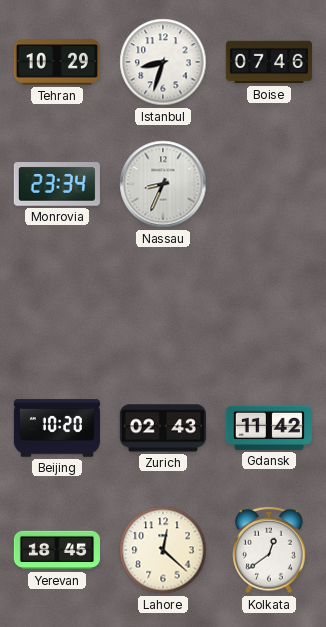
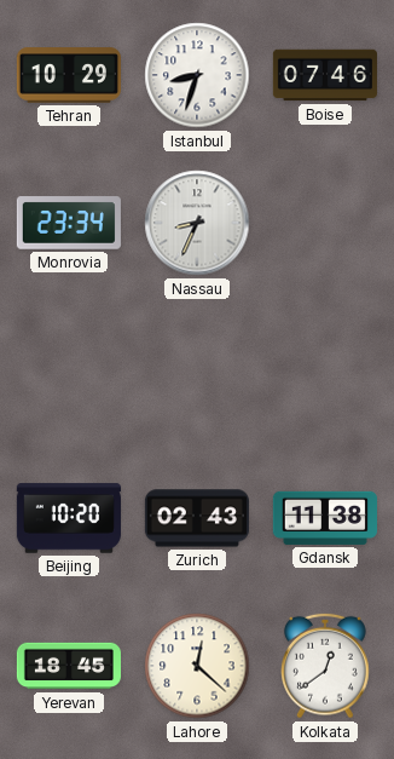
Gdansk: 11:42 -> 11:38
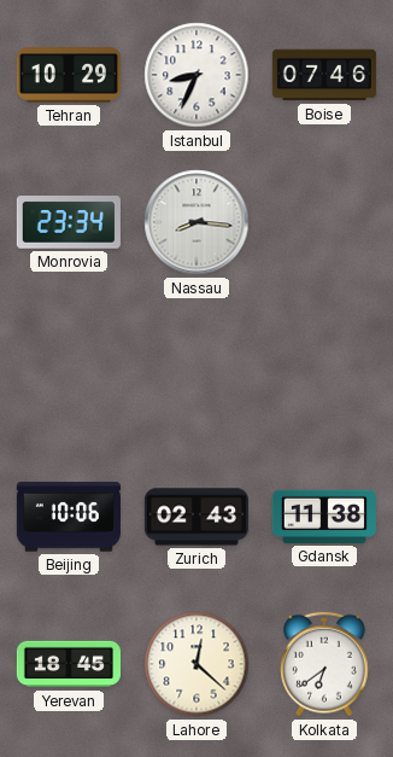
Istanbul: 8:33 -> 8:34
Nassau: 8:34 -> 8:16
Beijing: 10:20 -> 10:06
Kolkata: 12:39 -> 6:39
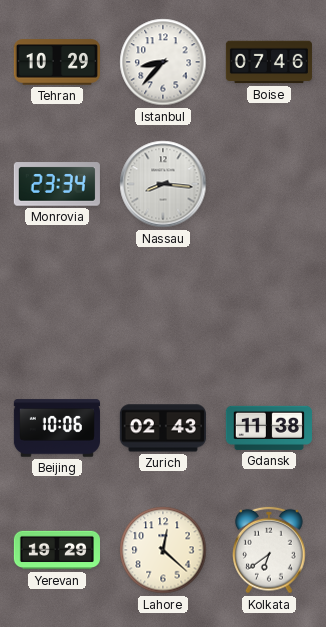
Istanbul: 8:34 -> 8:37
Yerevan: 18:45 -> 19:29
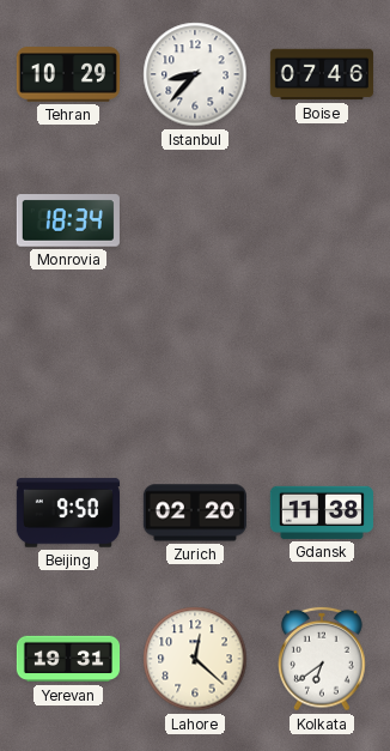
Monrovia: 23:34 -> 18:34
Nassau: 8:16 -> none
Beijing: 10:06 -> 9:50
Zurich: 02:43 -> 02:20
Yerevan: 19:29 -> 19:31
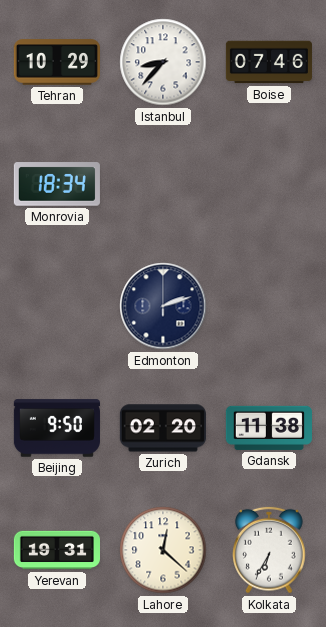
Edmonton: none -> 2:12
Kolkata: 6:39 -> 6:35
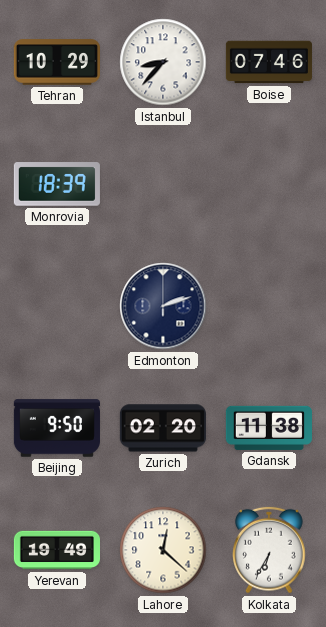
Monrovia: 18:34 -> 18:39
Yerevan: 19:31 -> 19:49
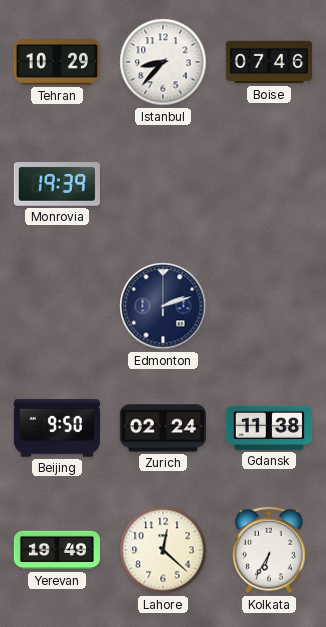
Monrovia: 18:39 -> 19:39
Zurich: 02:20 -> 02:24
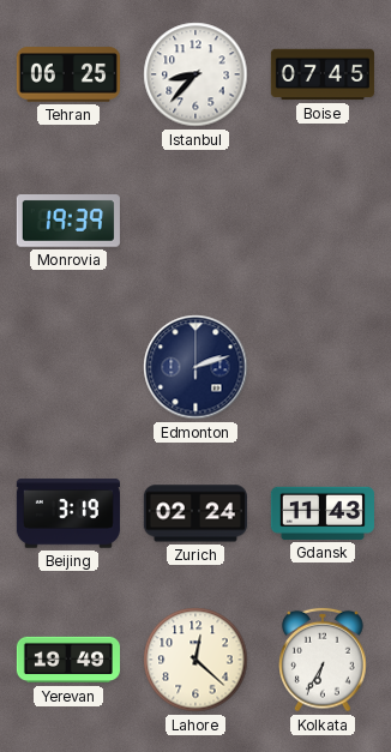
Tehran: 10:29 -> 06:25
Boise: 07:46 -> 07:45
Beijing: 9:50 -> 3:19
Gdansk: 11:38 -> 11:43
